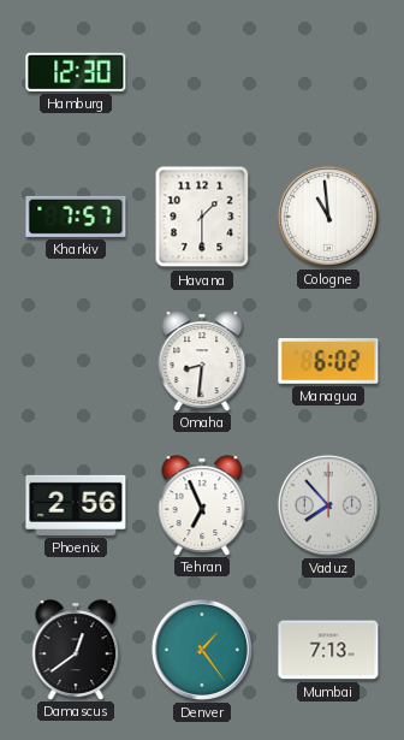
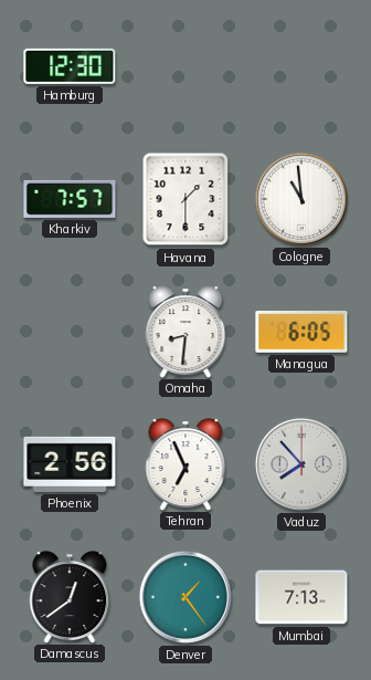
Managua: 6:02 -> 6:05
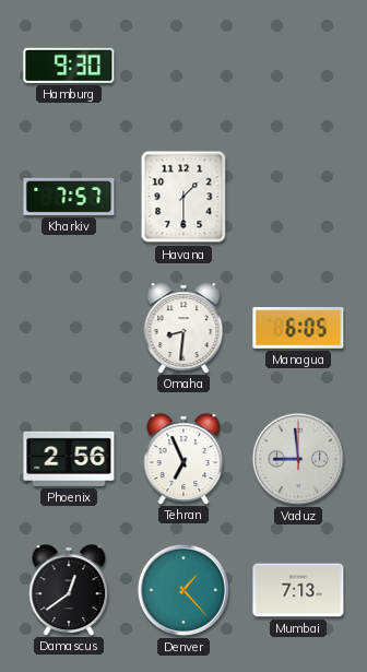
Hamburg: 12:30 -> 9:30
Cologne: 10:59 -> none
Vaduz: 7:53 -> 8:59
Denver: 1:24 -> 1:23
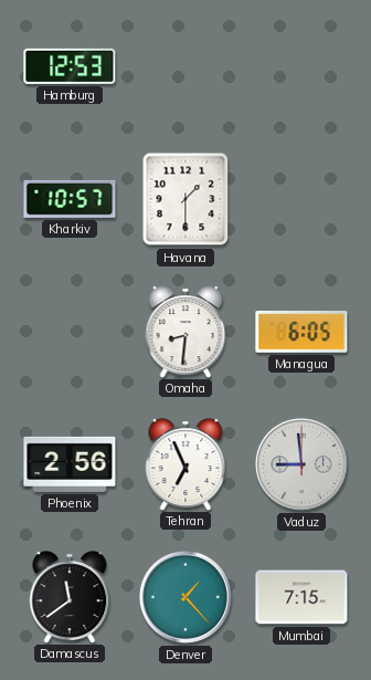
Hamburg: 9:30 -> 12:53
Kharkiv: 7:57 -> 10:57
Damascus: 12:39 -> 11:39
Mumbai: 7:13 -> 7:15
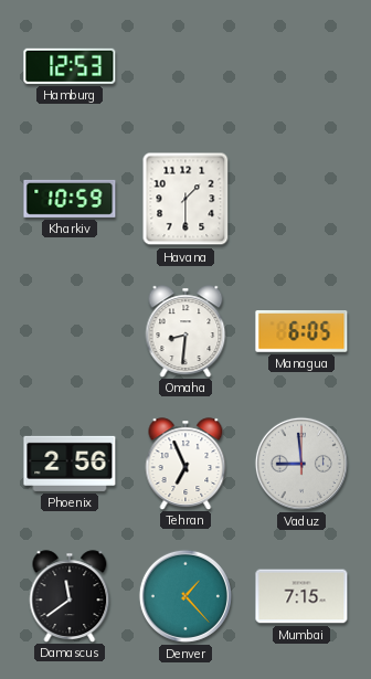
Kharkiv: 10:57 -> 10:59
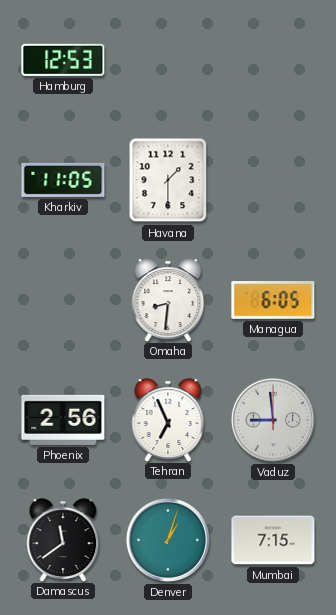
Kharkiv: 10:59 -> 11:05
Denver: 1:23 -> 1:03
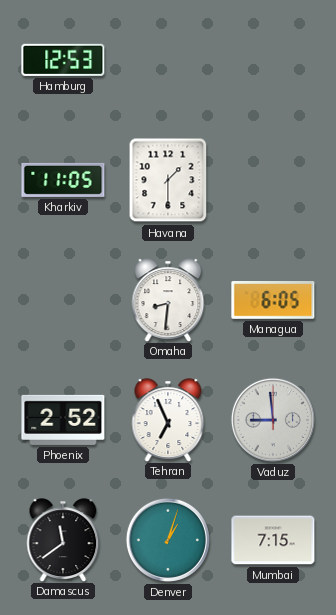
Phoenix: 2:56 -> 2:52
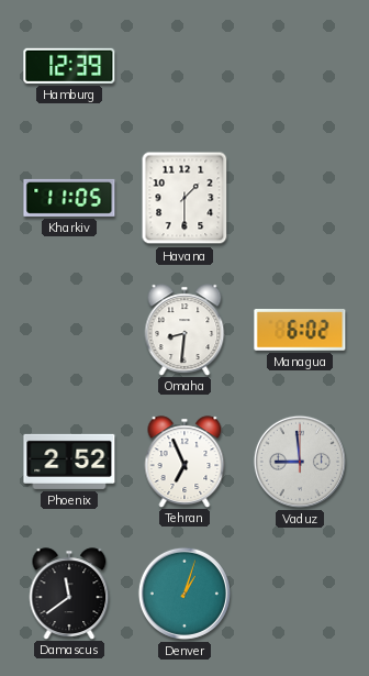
Hamburg: 12:53 -> 12:39
Managua: 6:05 -> 6:02
Mumbai: 7:15 -> none
